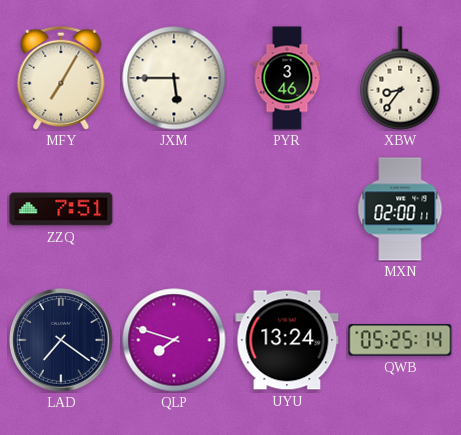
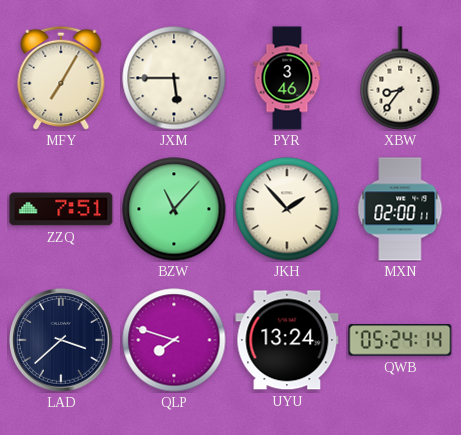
BZW: none -> 11:07
JKH: none -> 1:53
LAD: 7:21 -> 3:38
QWB: 05:25 -> 05:24
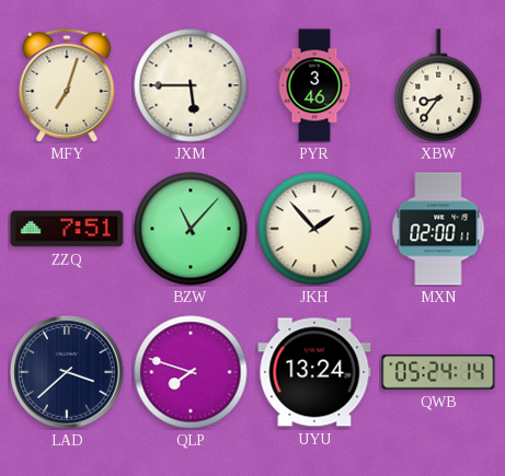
MFY: 7:05 -> 7:03
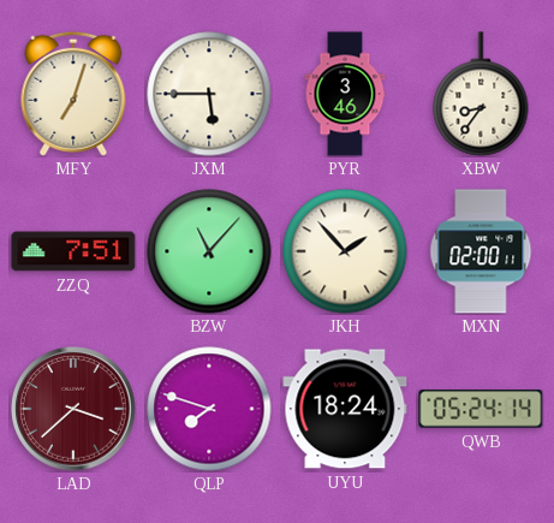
LAD dial: navy -> burgundy
UYU: 13:24 -> 18:24
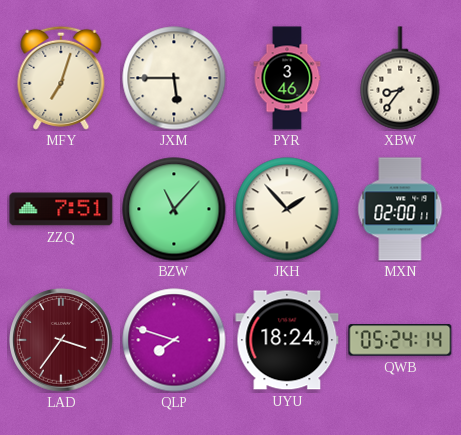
LAD: 3:38 -> 3:36
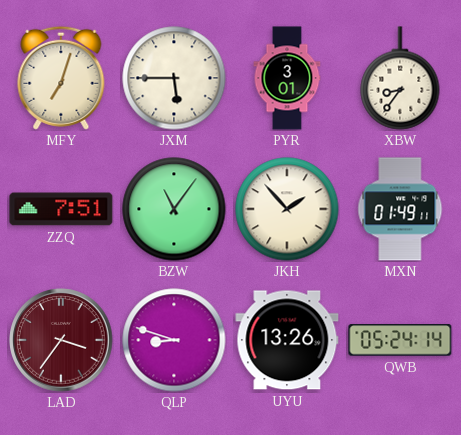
PYR: 3:46 -> 3:01
BZW: 11:07 -> 11:06
MXN: 02:00 -> 01:49
QLP: 7:48 -> 8:48
UYU: 18:24 -> 13:26
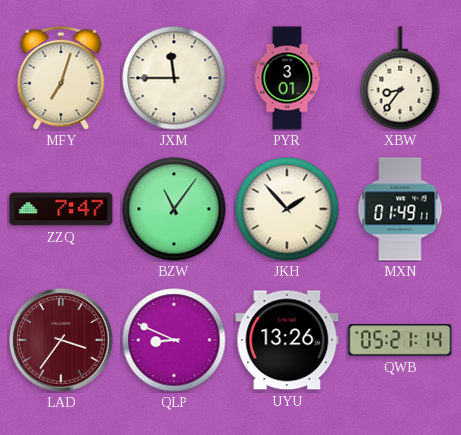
JXM: 5:45 -> 11:45
ZZQ: 7:51 -> 7:47
QLP: 8:48 -> 8:49
QWB: 05:24 -> 05:21
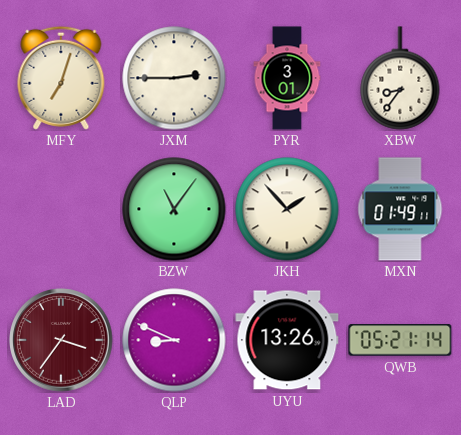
JXM: 11:45 -> 2:45
ZZQ: 7:47 -> none
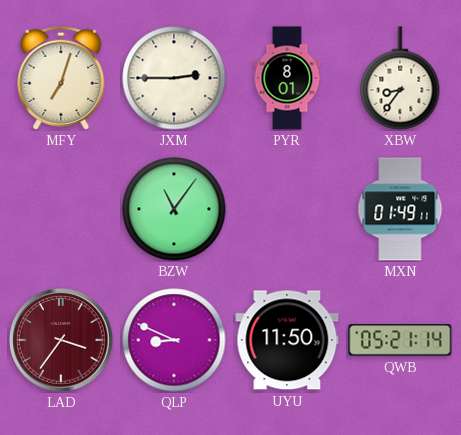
PYR: 3:01 -> 8:01
JKH: 1:53 -> none
UYU: 13:26 -> 11:50
